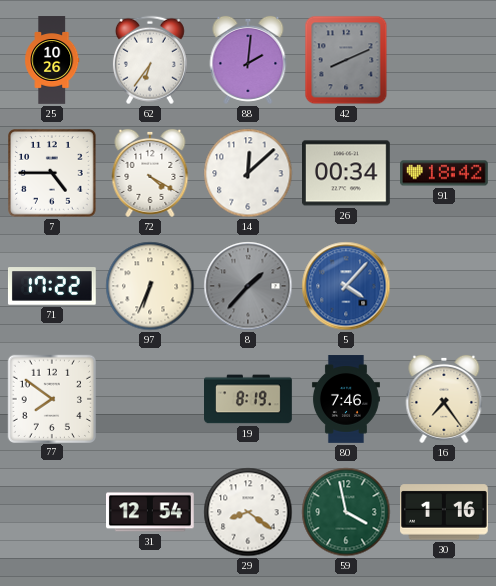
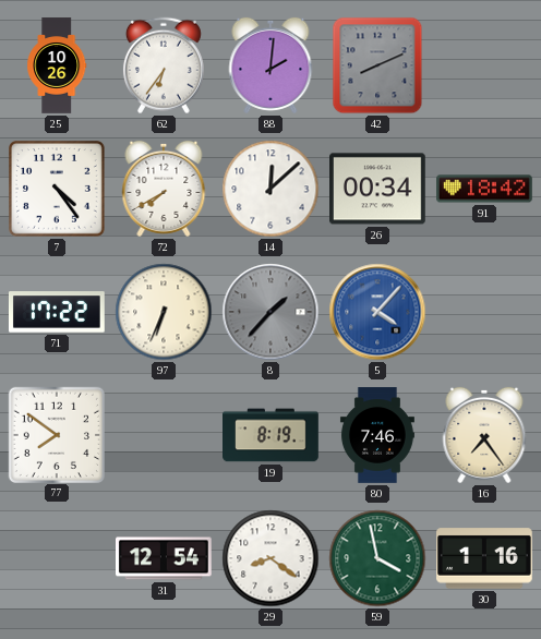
7: 4:45 -> 4:24
72: 4:20 -> 7:40
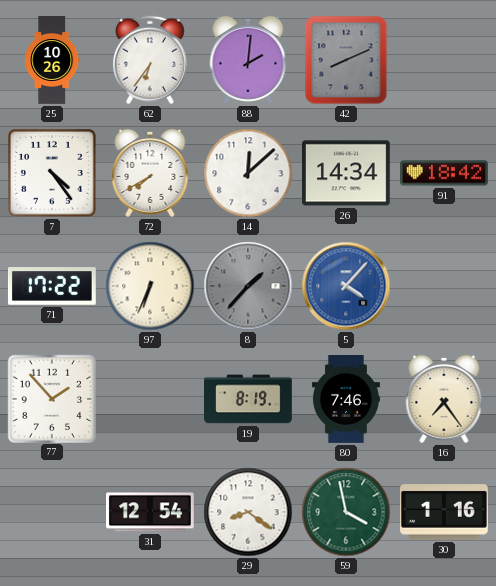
26: 00:34 -> 14:34
77: 7:51 -> 1:53
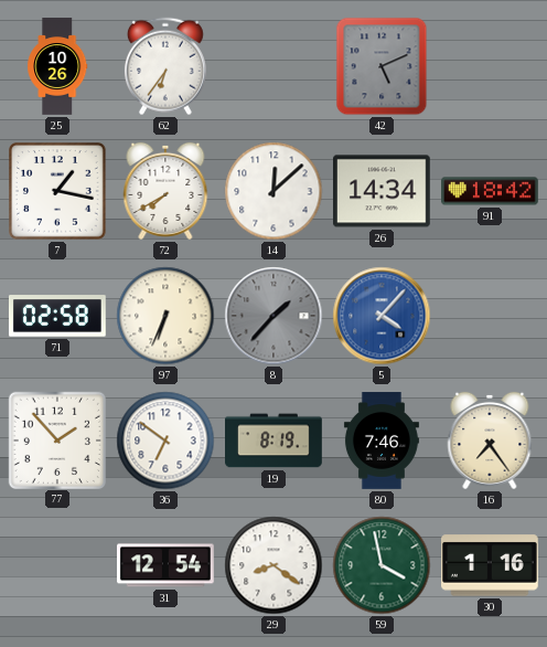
88: 2:01 -> none
42: 8:11 -> 5:11
7: 4:24 -> 1:17
71: 17:22 -> 02:58
36: none -> 6:51
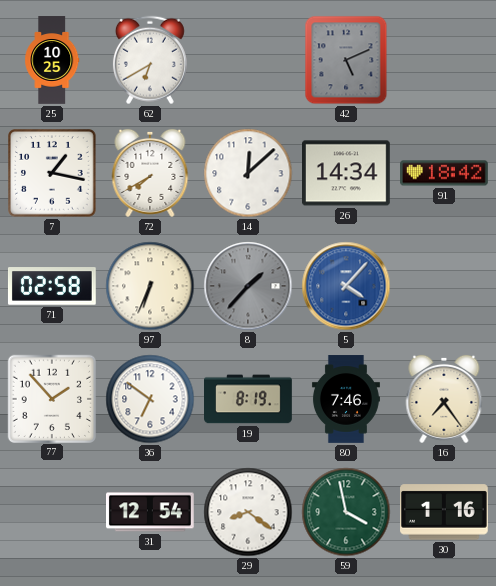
25: 10:26 -> 10:25
62: 6:36 -> 6:40
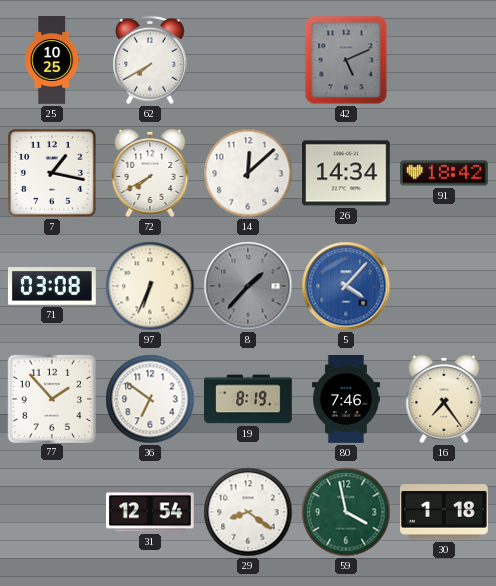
62: 6:40 -> 7:40
71: 02:58 -> 03:08
30: 1:16 -> 1:18
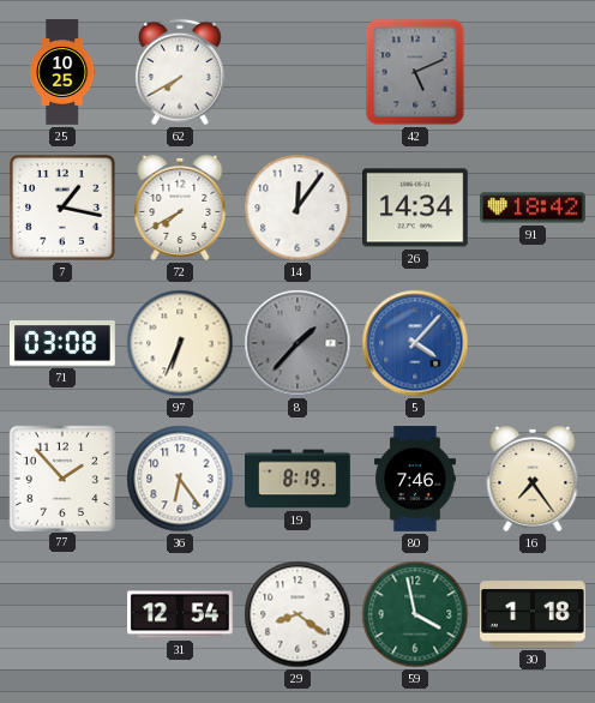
14: 12:08 -> 12:06
36: 6:51 -> 6:24
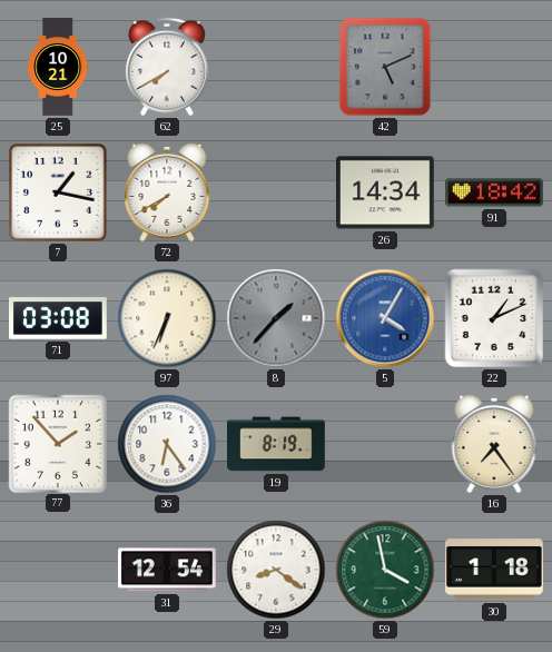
25: 10:25 -> 10:21
14: 12:06 -> none
5: 4:07 -> 4:05
22: none -> 1:11
80: 7:46 -> none
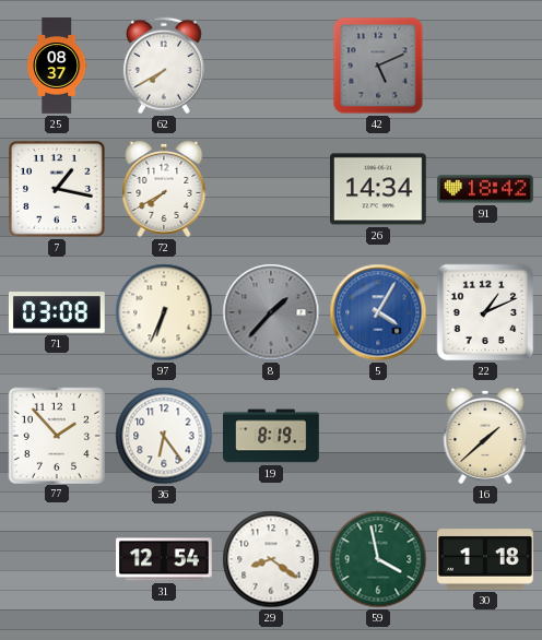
25: 10:21 -> 08:37
16: 7:24 -> 1:38
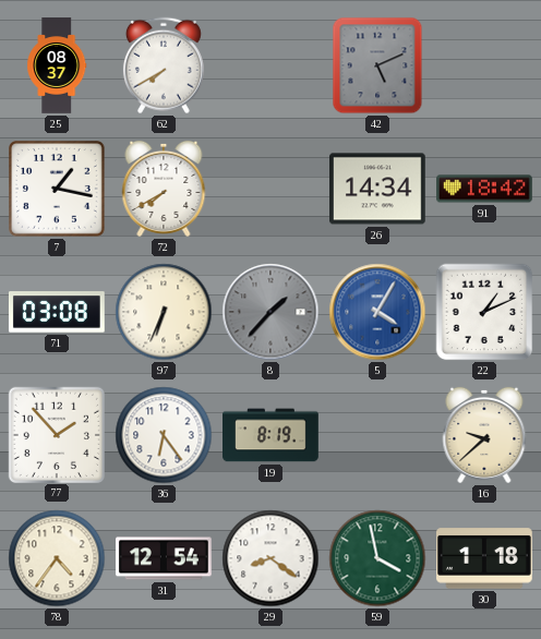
16: 1:38 -> 9:38
78: none -> 4:36
